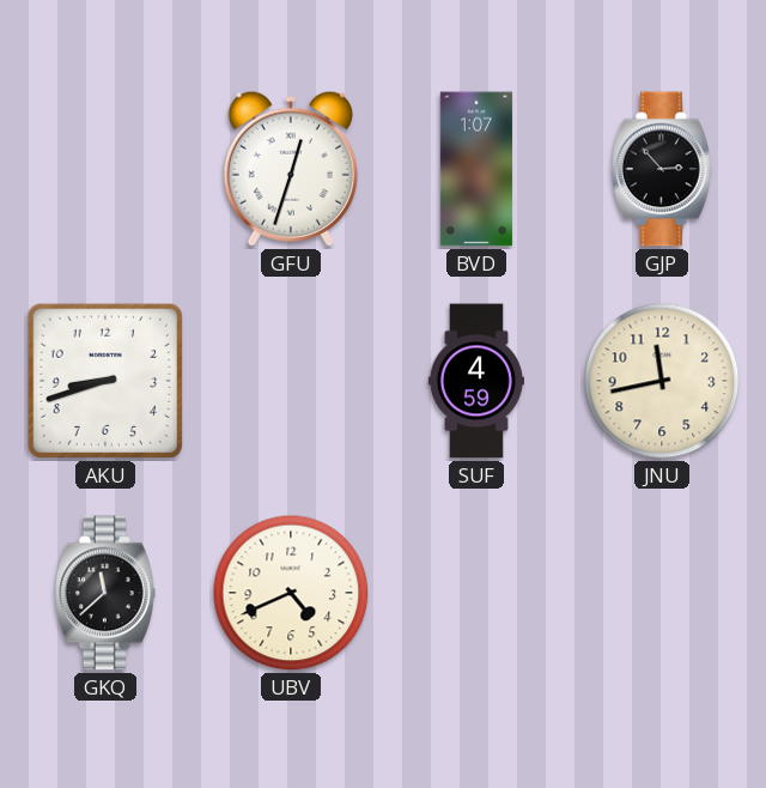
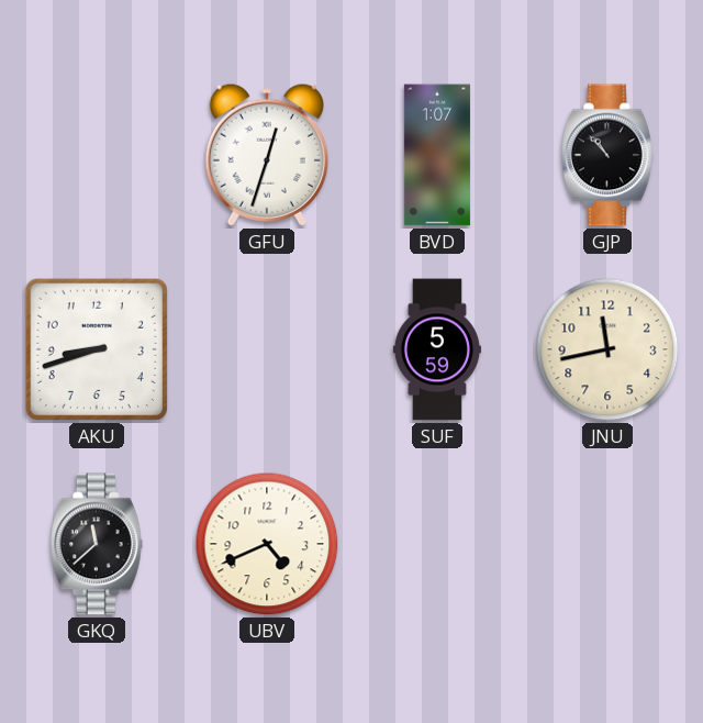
GJP: 2:53 -> 10:53
SUF: 4:59 -> 5:59
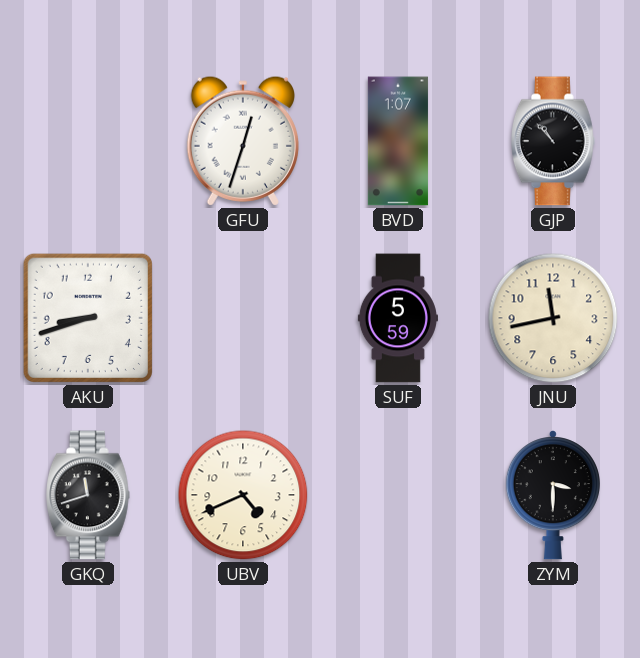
GKQ: 11:38 -> 11:42
ZYM: none -> 3:30
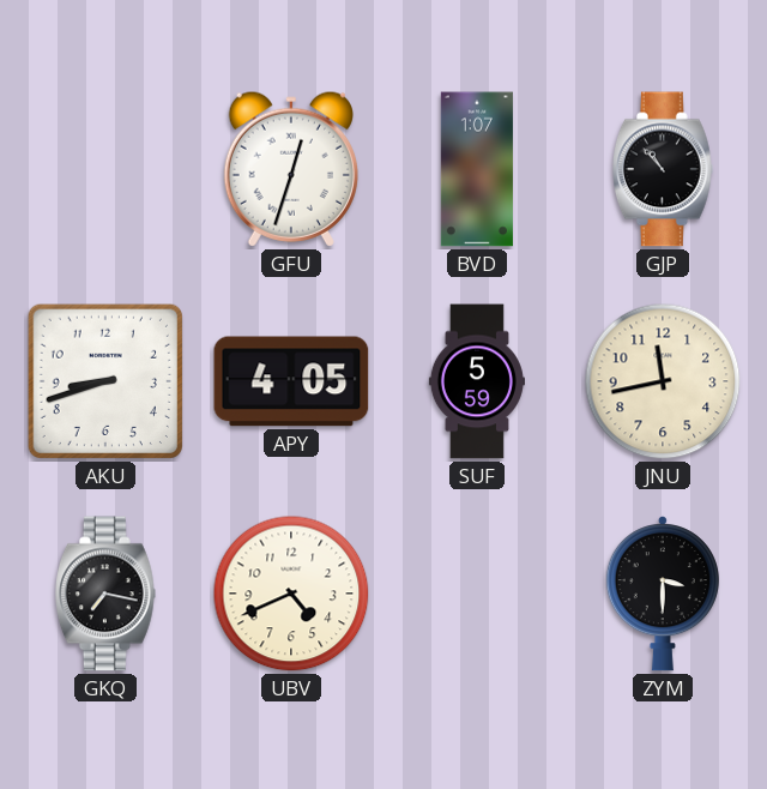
APY: none -> 4:05
GKQ: 11:42 -> 7:17
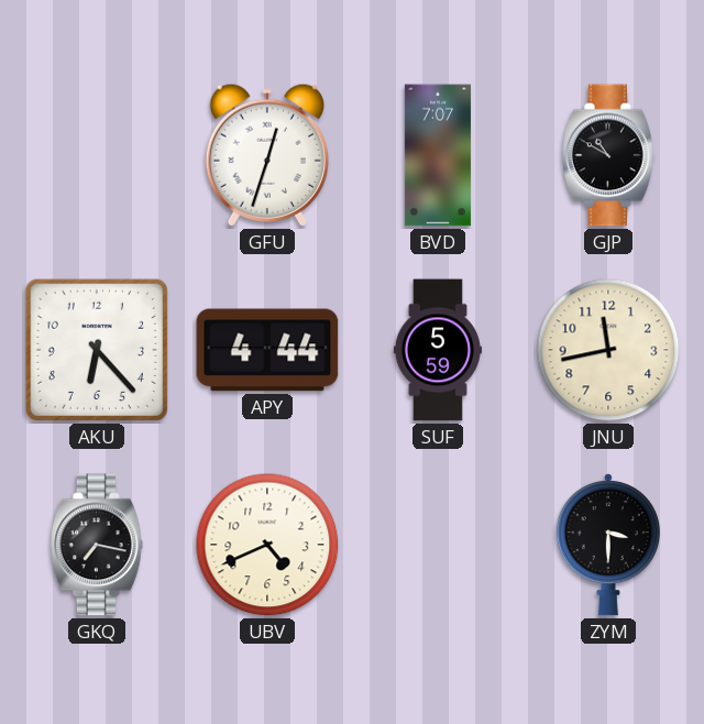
BVD: 1:07 -> 7:07
GJP: 10:53 -> 10:50
AKU: 8:42 -> 6:23
APY: 4:05 -> 4:44
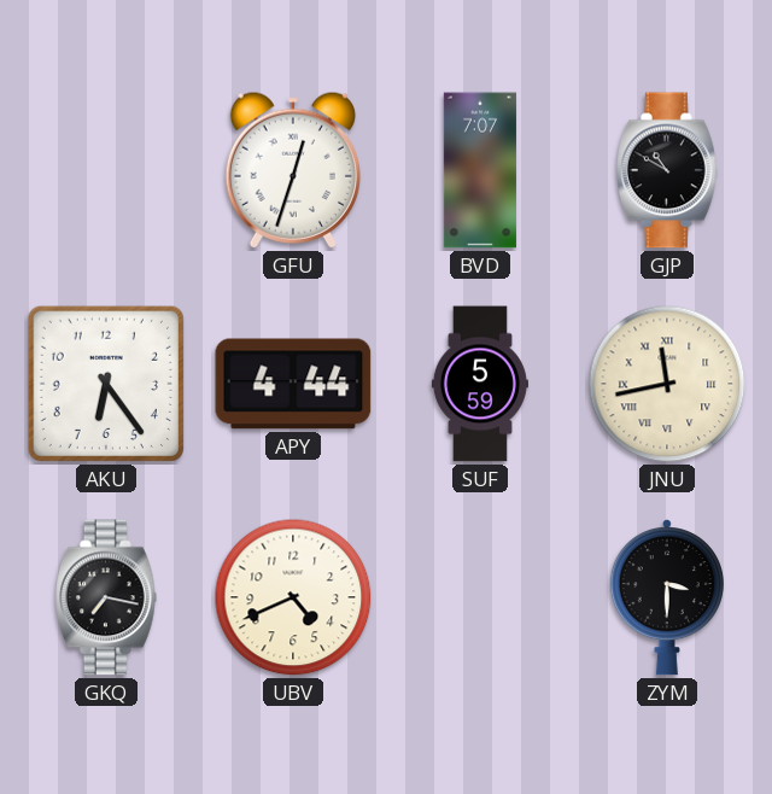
AKU: 6:23 -> 6:24
JNU numerals: Arabic -> Roman
